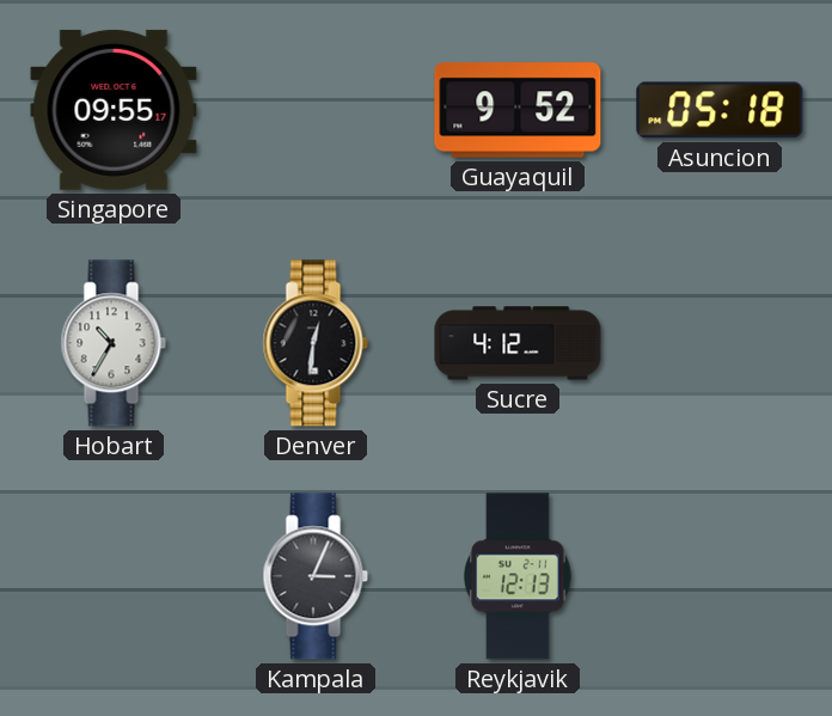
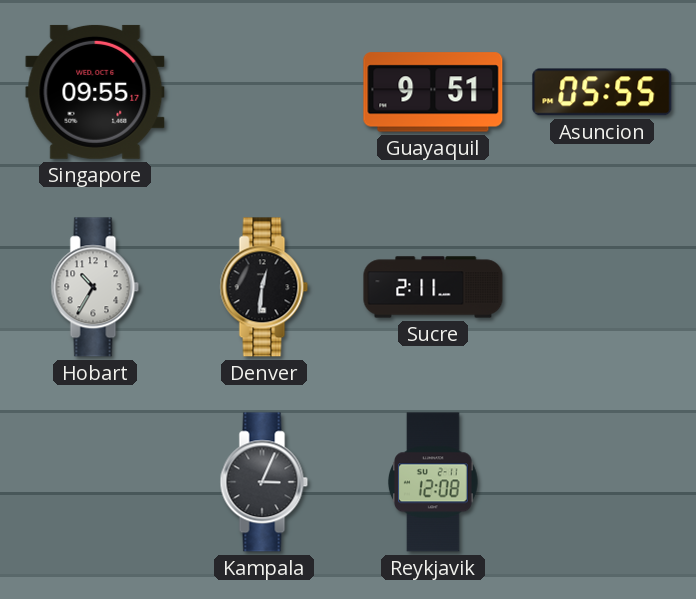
Guayaquil: 9:52 -> 9:51
Asuncion: 05:18 -> 05:55
Sucre: 4:12 -> 2:11
Reykjavik: 12:13 -> 12:08
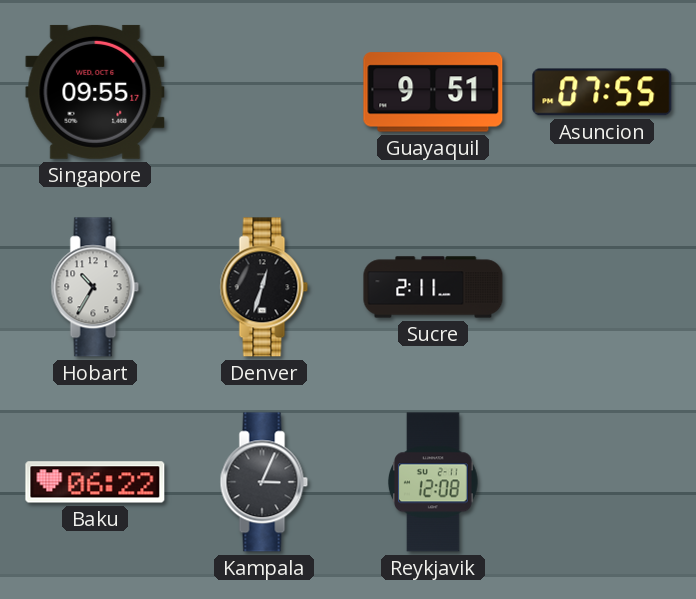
Asuncion: 05:55 -> 07:55
Denver: 12:31 -> 12:33
Baku: none -> 06:22
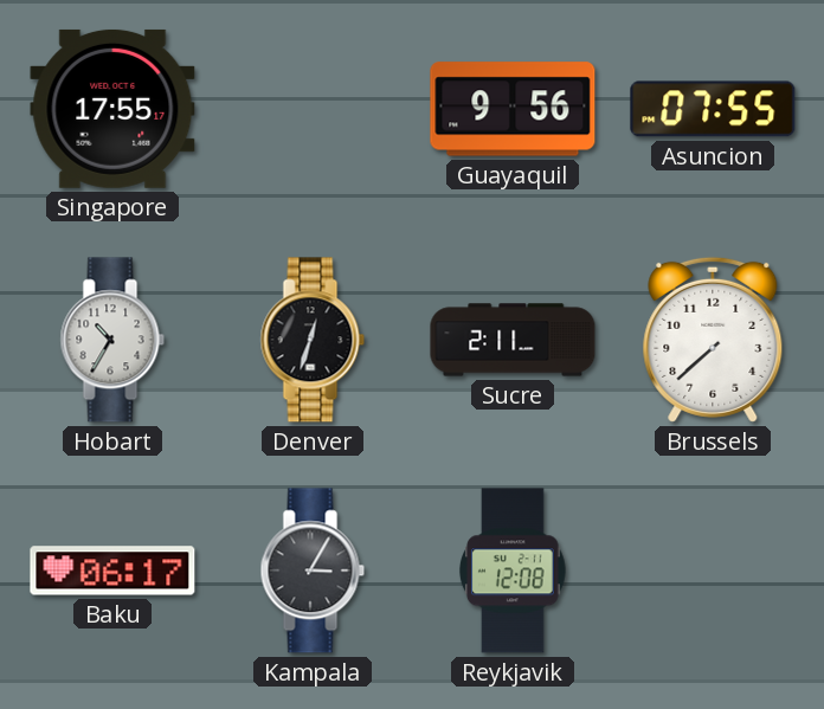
Singapore: 09:55 -> 17:55
Guayaquil: 9:51 -> 9:56
Brussels: none -> 7:38
Baku: 06:22 -> 06:17
Kampala: 3:04 -> 3:05
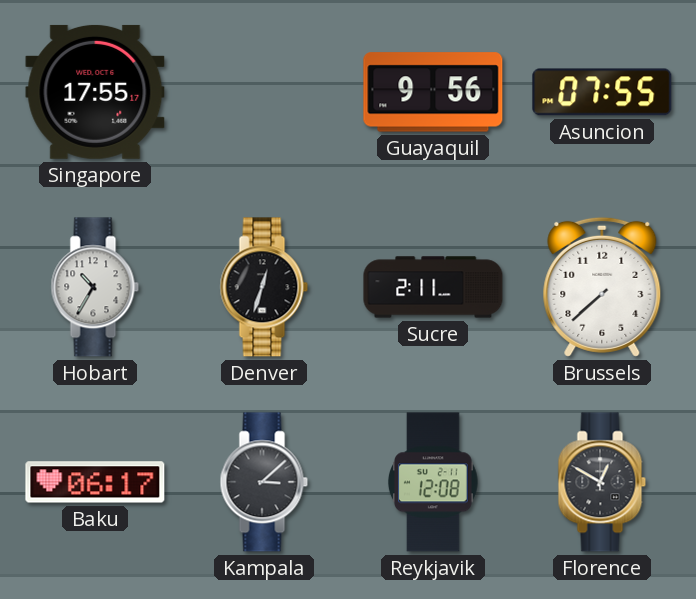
Kampala: 3:05 -> 3:08
Florence: none -> 12:50
